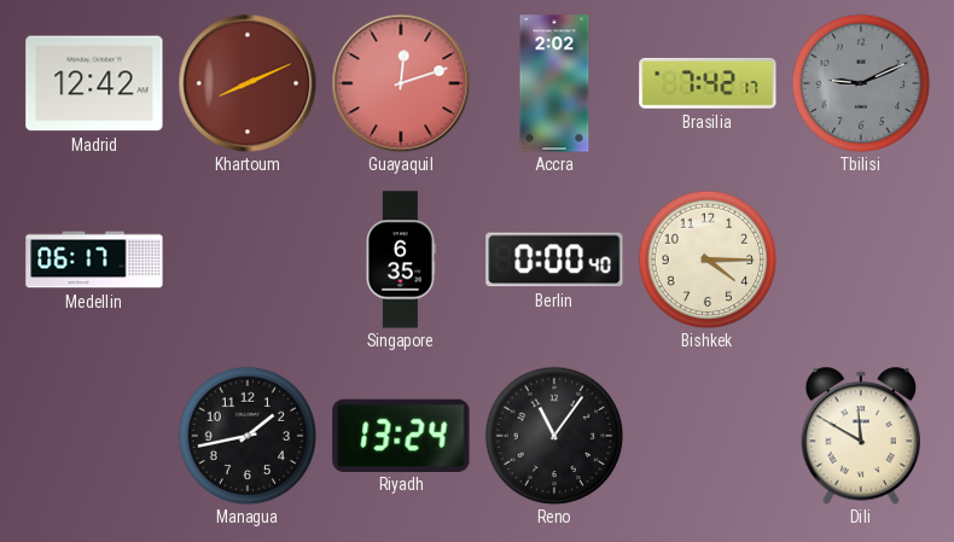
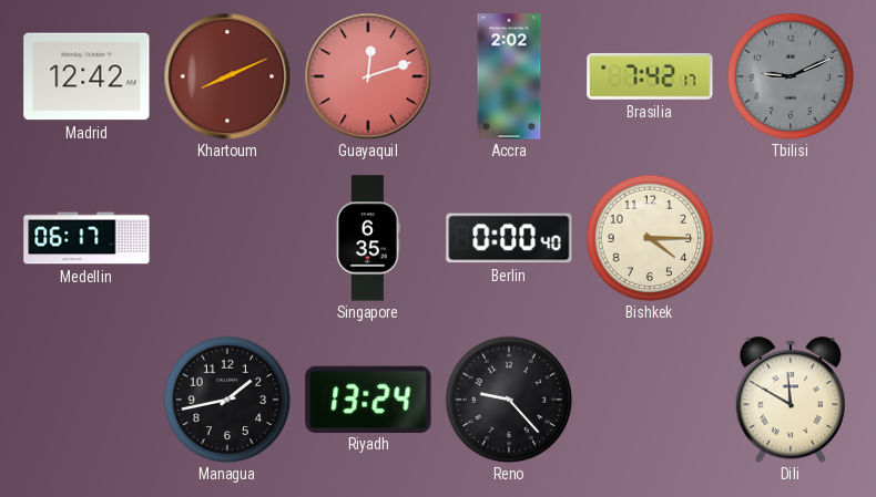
Reno: 11:06 -> 9:23
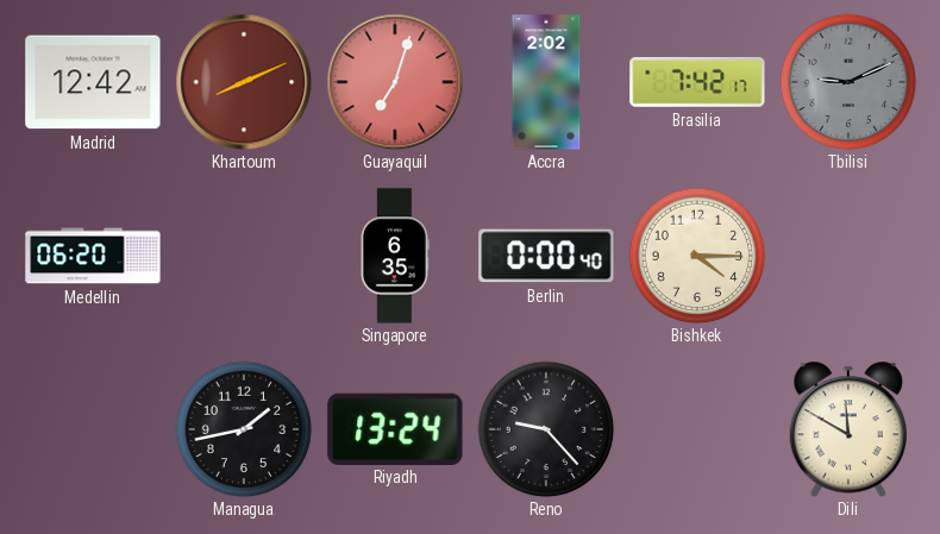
Guayaquil: 12:12 -> 7:03
Medellin: 06:17 -> 06:20
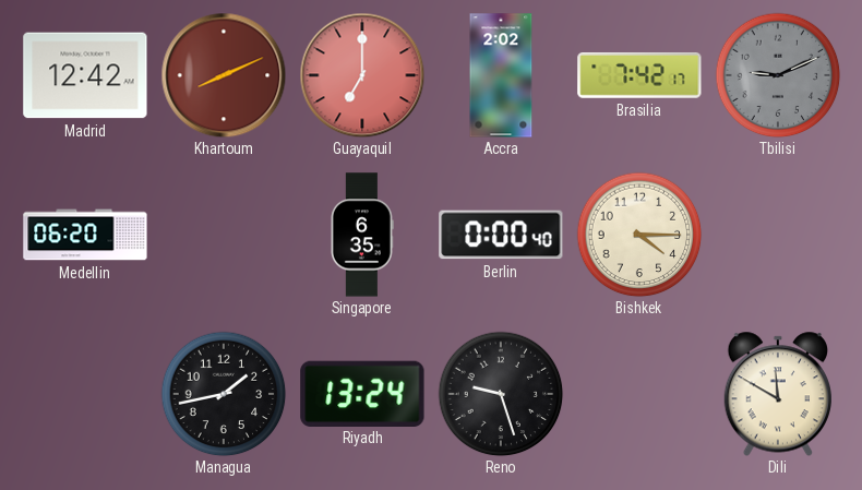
Guayaquil: 7:03 -> 7:00
Reno: 9:23 -> 9:27
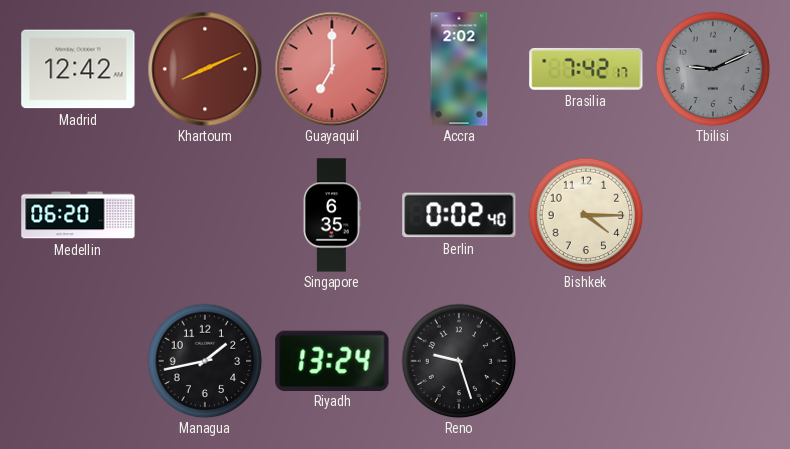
Berlin: 0:00 -> 0:02
Dili: 11:50 -> none
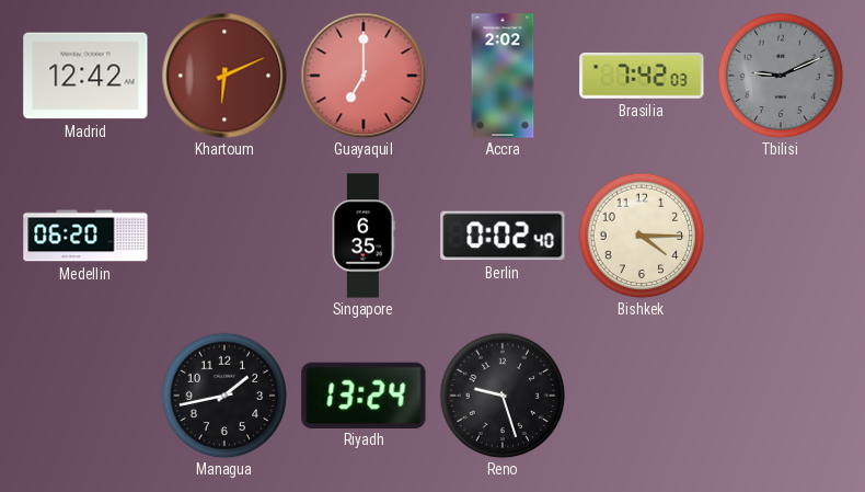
Khartoum: 8:11 -> 6:11
Brasilia: 7:42:17 -> 7:42:03
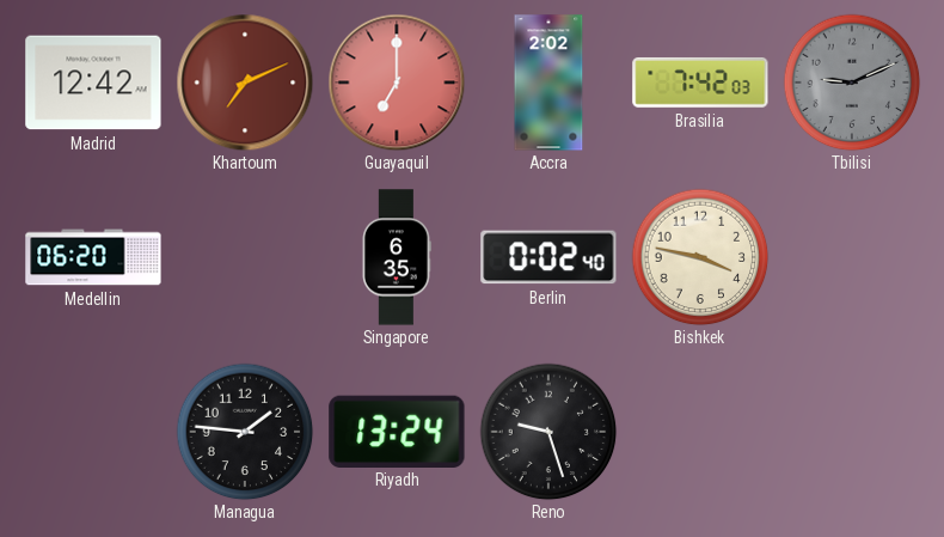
Khartoum: 6:11 -> 7:11
Bishkek: 4:15 -> 3:47
Managua: 1:43 -> 1:46
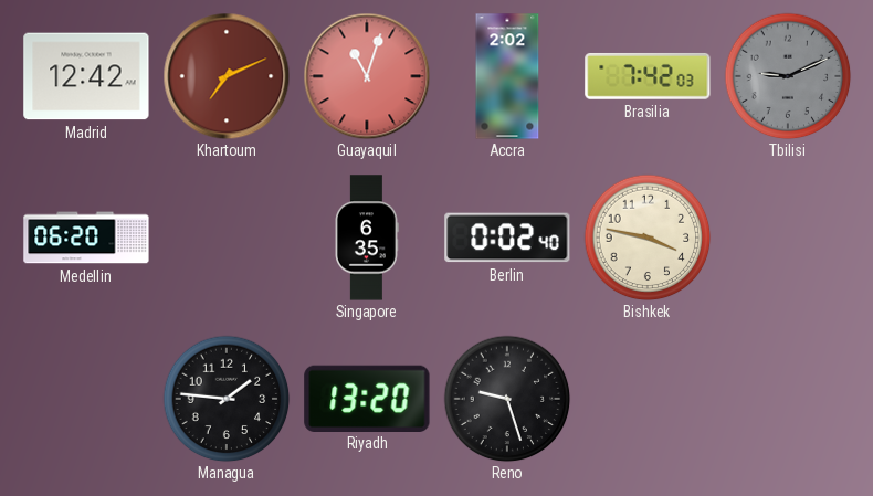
Guayaquil: 7:00 -> 11:03
Riyadh: 13:24 -> 13:20
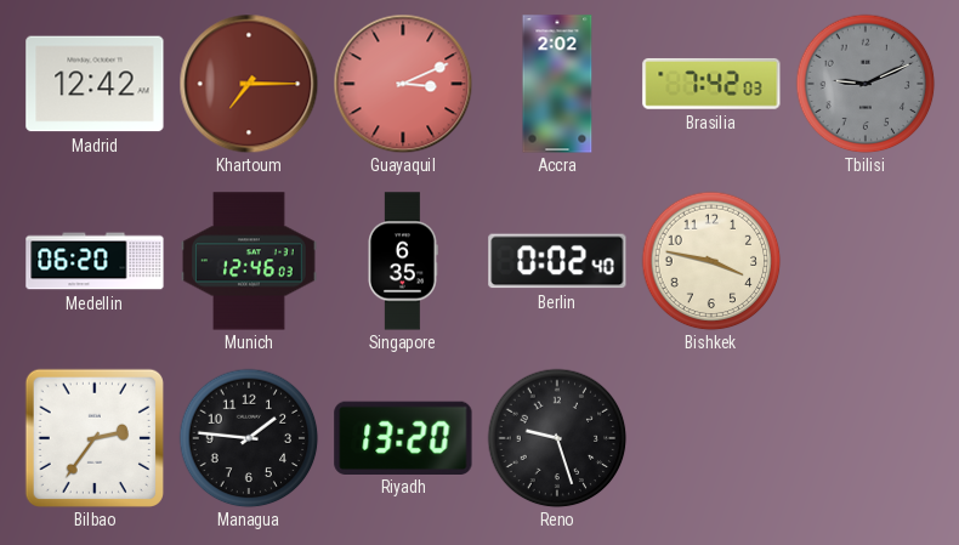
Khartoum: 7:11 -> 7:15
Guayaquil: 11:03 -> 3:11
Munich: none -> 12:46
Bilbao: none -> 2:36
